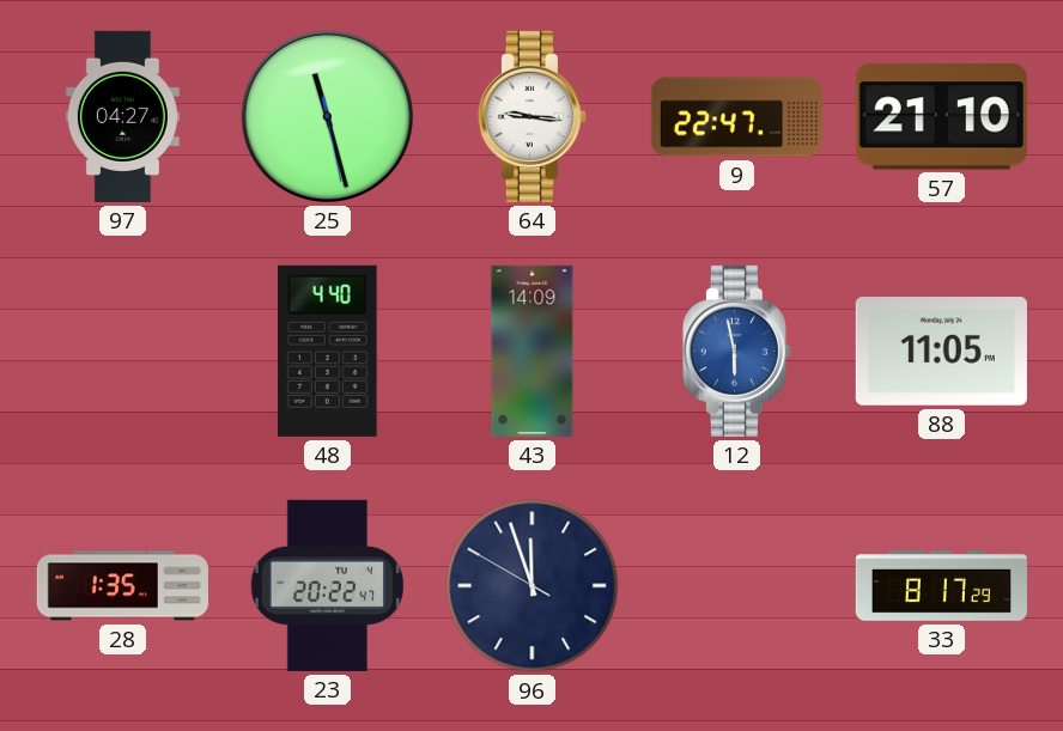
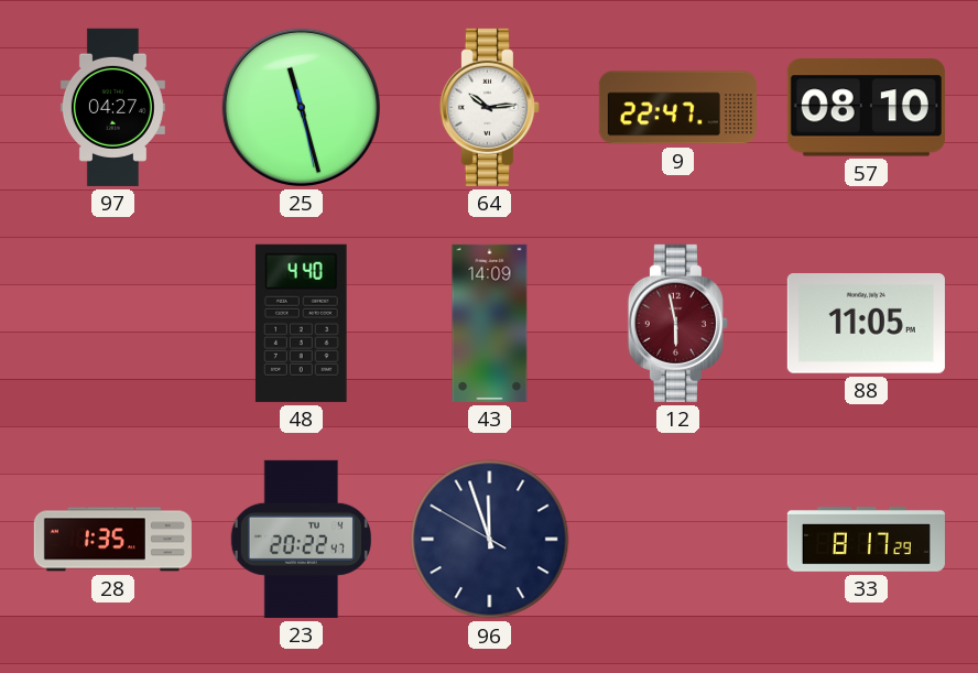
64: 9:16 -> 10:14
57: 21:10 -> 08:10
12 dial: blue -> burgundy
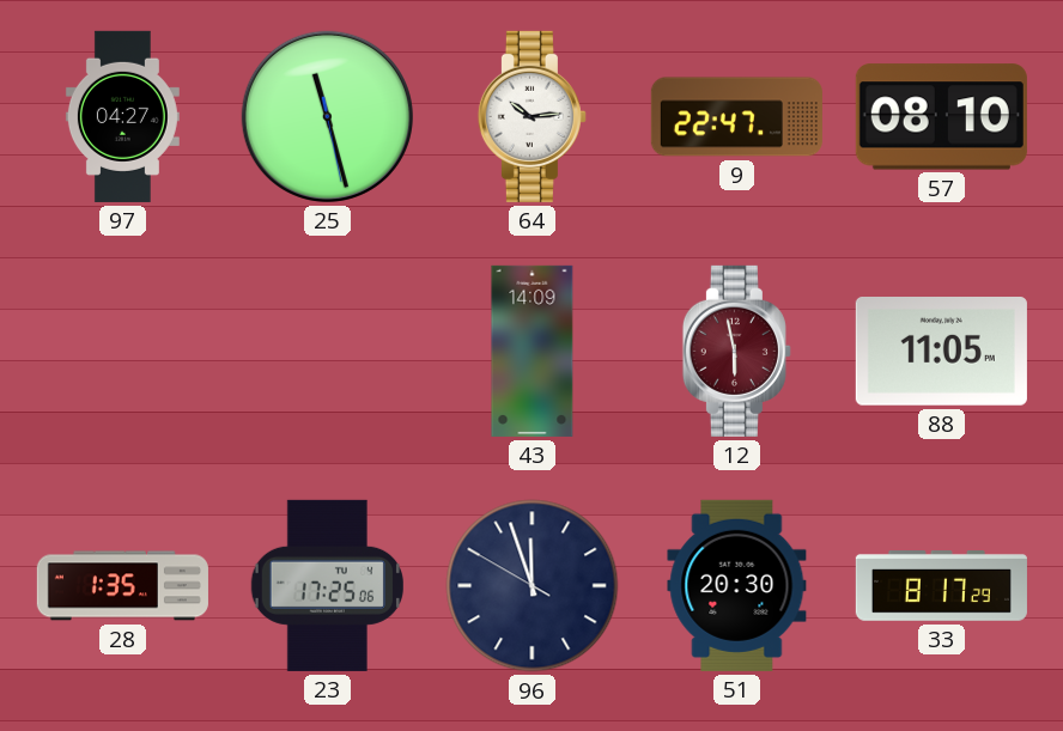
48: 4:40 -> none
23: 20:22 -> 17:25
51: none -> 20:30
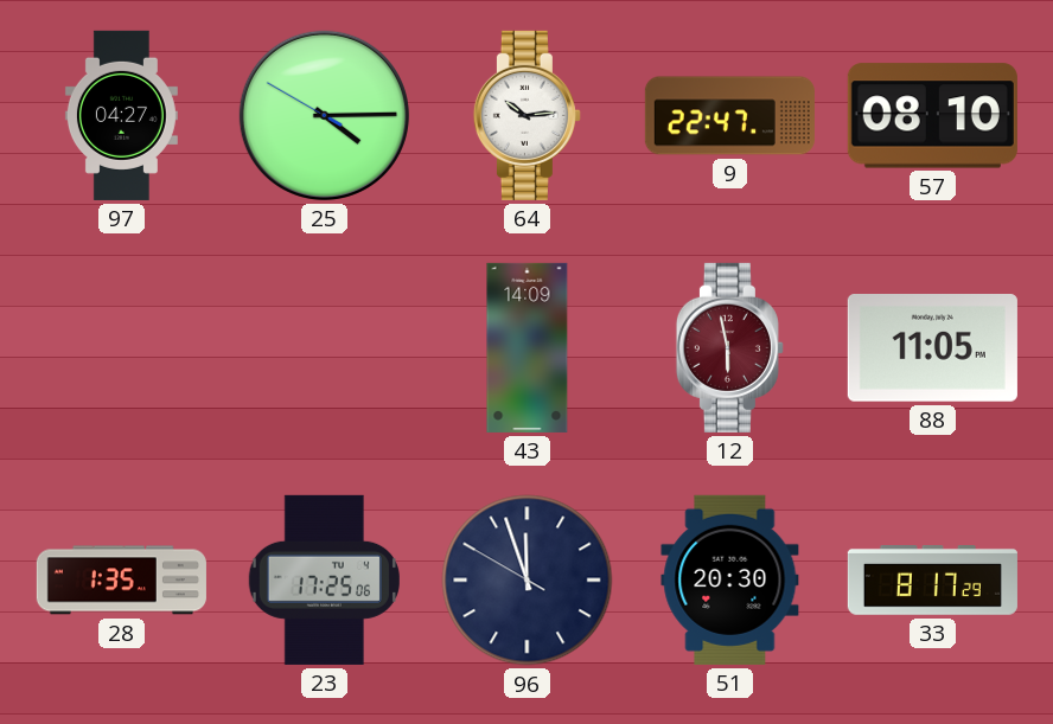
25: 11:27 -> 4:14
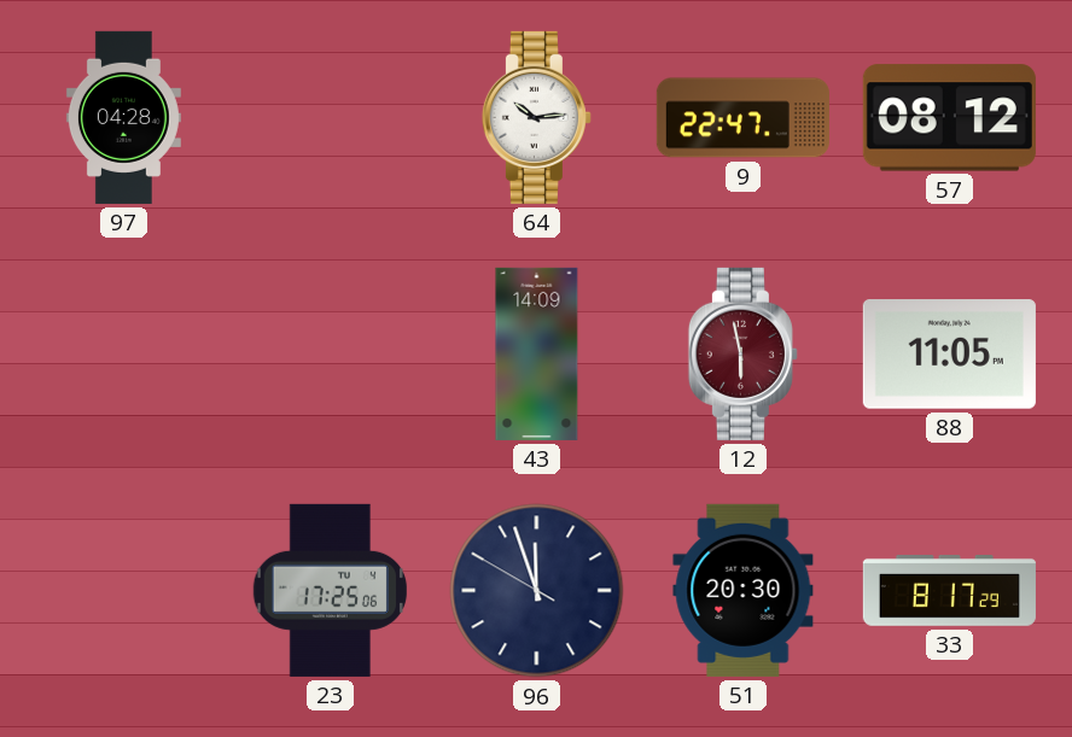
97: 04:27 -> 04:28
25: 4:14 -> none
57: 08:10 -> 08:12
28: 1:35 -> none
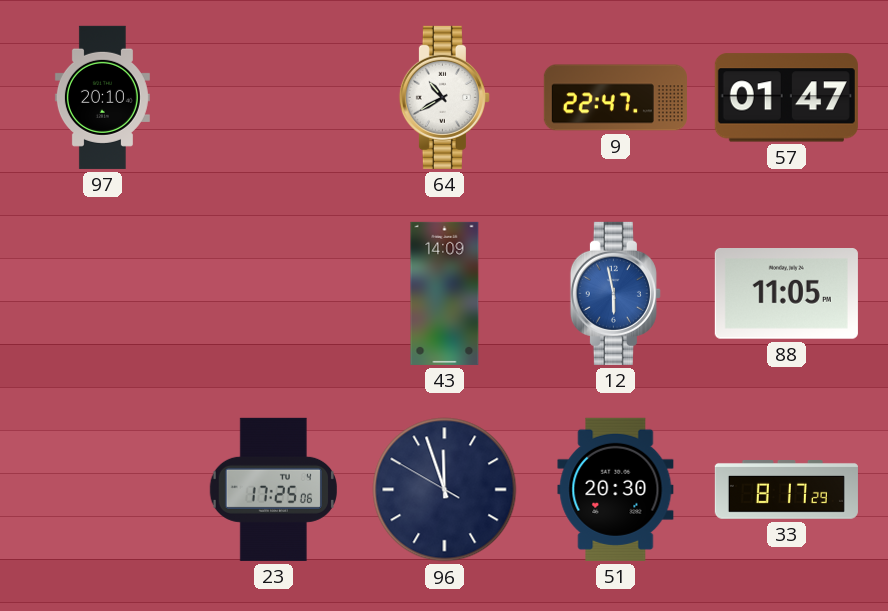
97: 04:28 -> 20:10
64: 10:14 -> 10:40
57: 08:12 -> 01:47
12 dial: burgundy -> blue
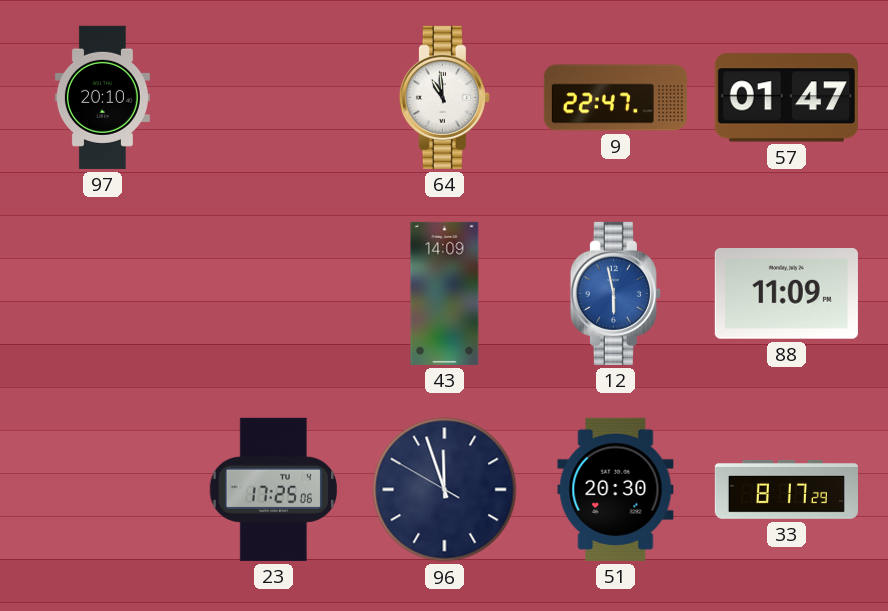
64: 10:40 -> 10:59
88: 11:05 -> 11:09
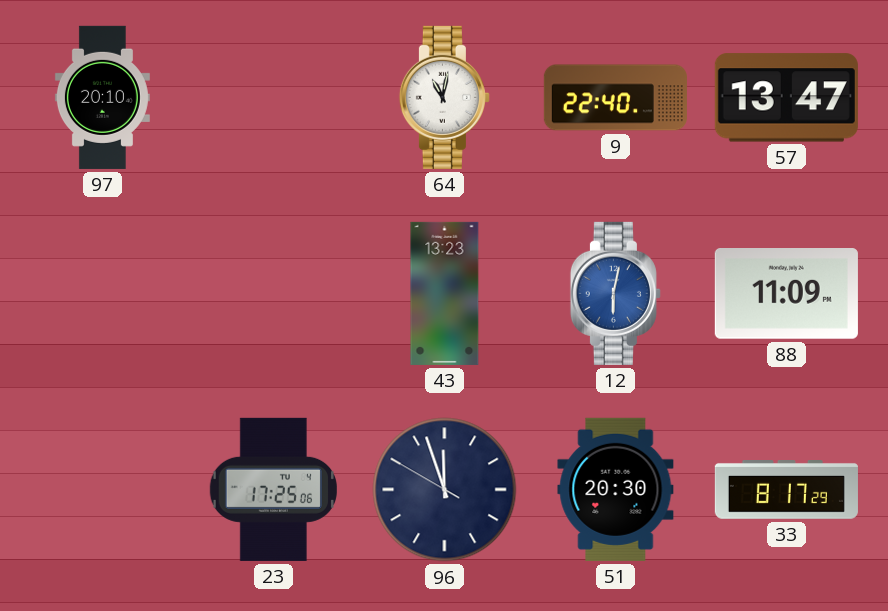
64: 10:59 -> 11:02
9: 22:47 -> 22:40
57: 01:47 -> 13:47
43: 14:09 -> 13:23
12: 5:58 -> 6:02
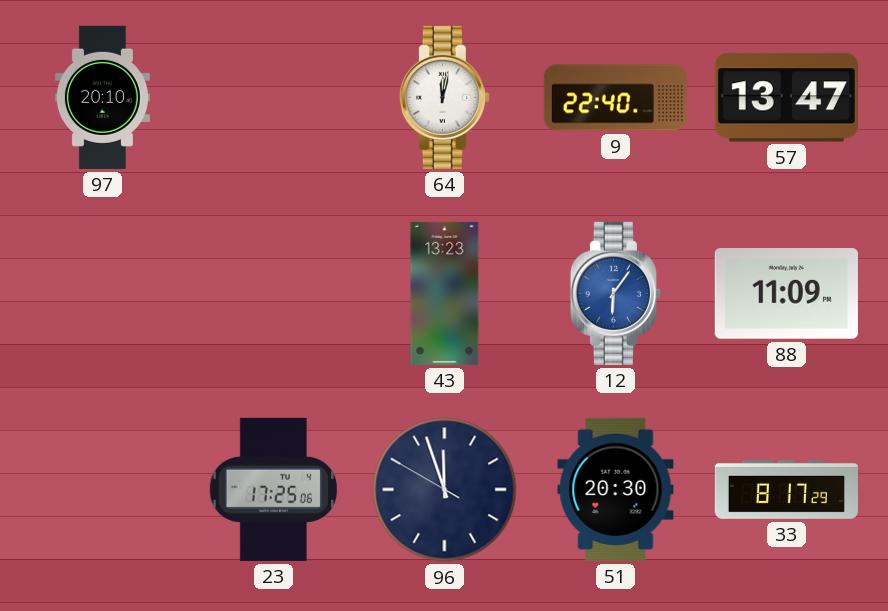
64: 11:02 -> 12:02
12: 6:02 -> 6:06
